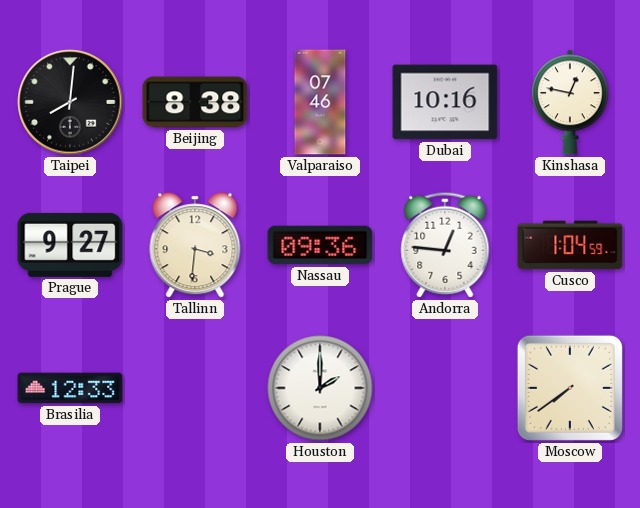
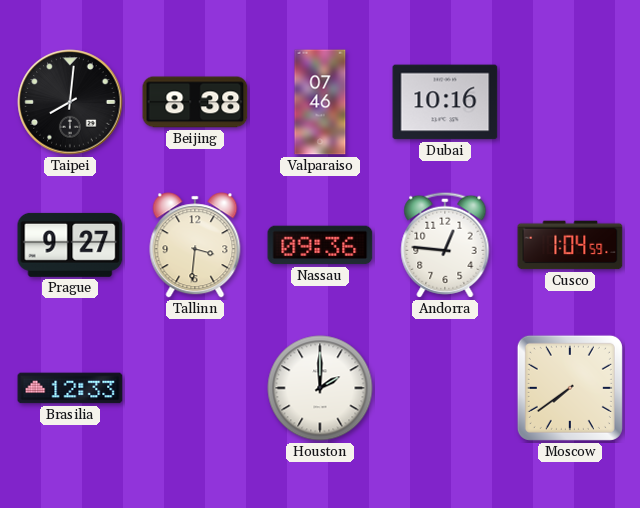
Kinshasa: 12:47 -> none
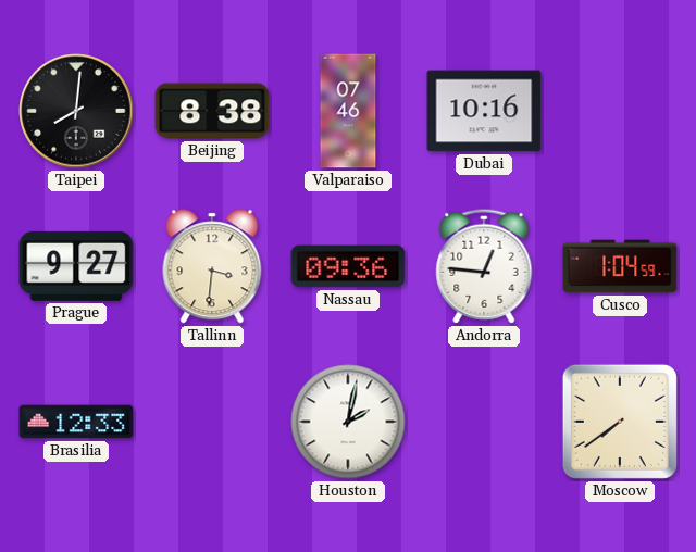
Houston: 2:00 -> 2:02
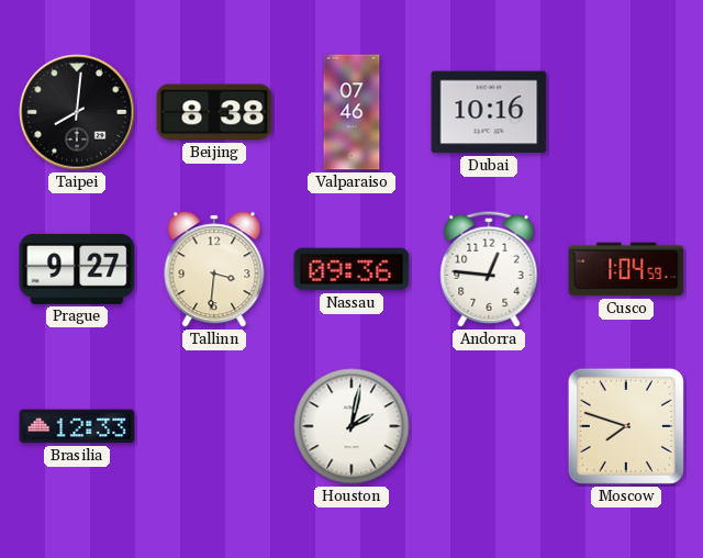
Moscow: 7:39 -> 7:48
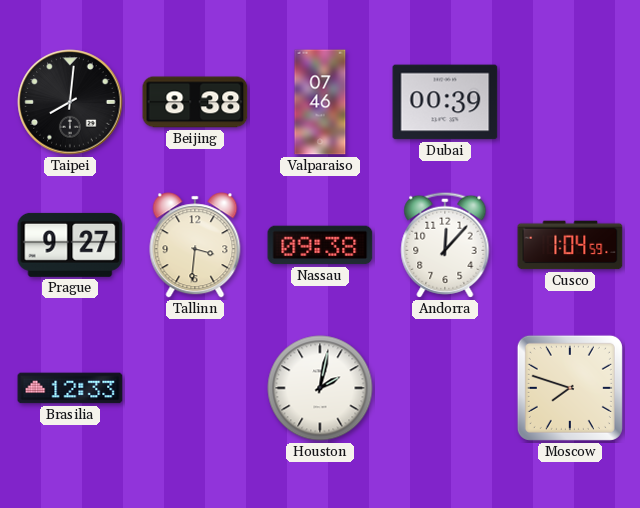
Dubai: 10:16 -> 00:39
Nassau: 09:36 -> 09:38
Andorra: 12:46 -> 12:07
